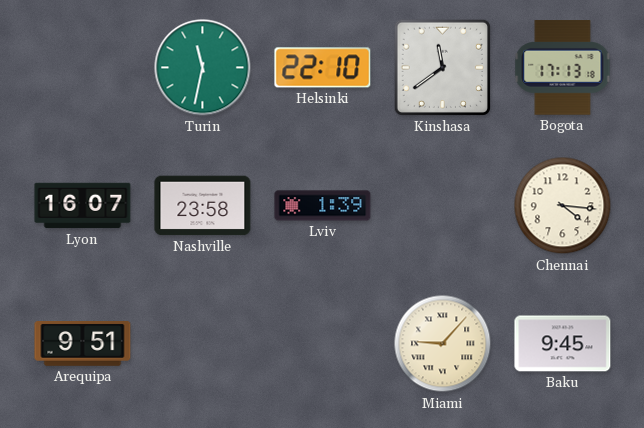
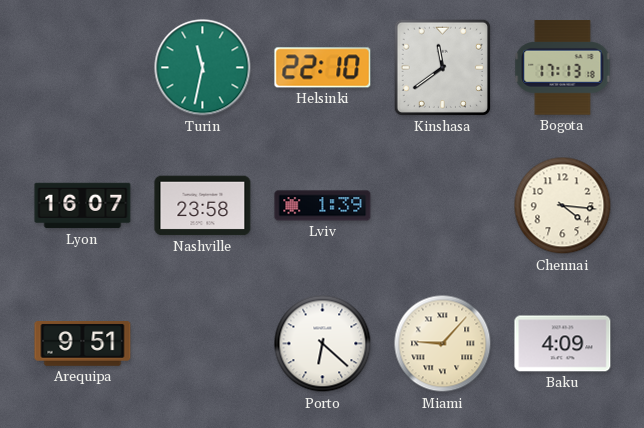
Porto: none -> 6:22
Baku: 9:45 -> 4:09
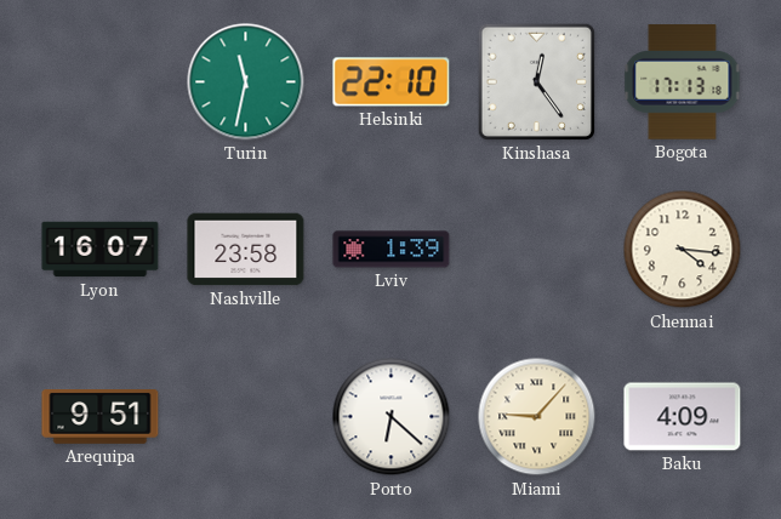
Kinshasa: 11:39 -> 12:24
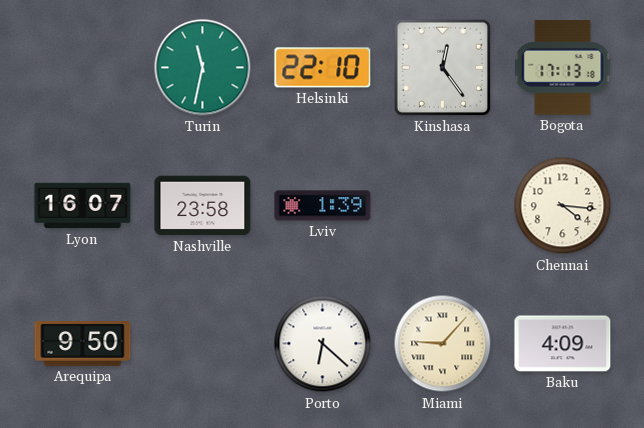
Arequipa: 9:51 -> 9:50
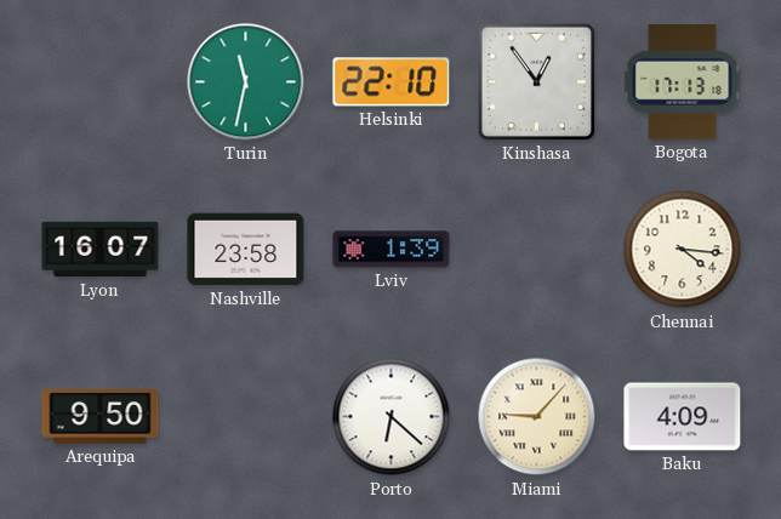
Kinshasa: 12:24 -> 12:54
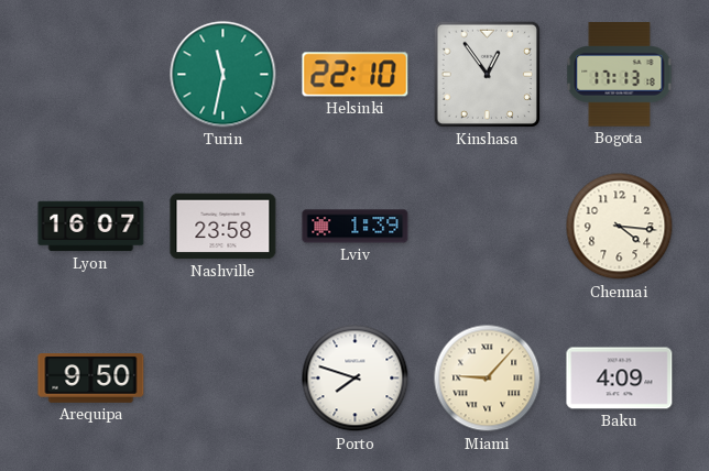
Porto: 6:22 -> 7:48
